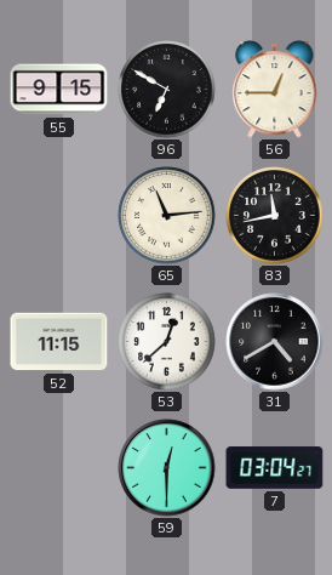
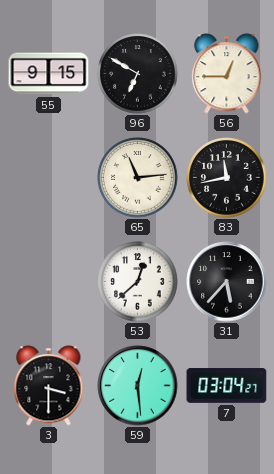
52: 11:15 -> none
31: 4:40 -> 5:37
3: none -> 3:30
59: 12:30 -> 12:29
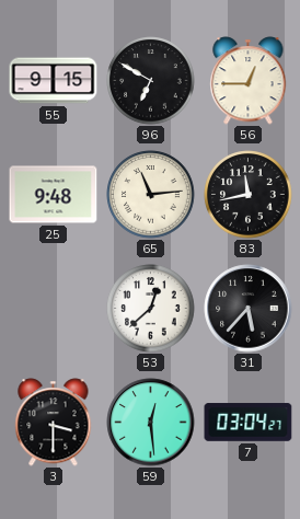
25: none -> 9:48
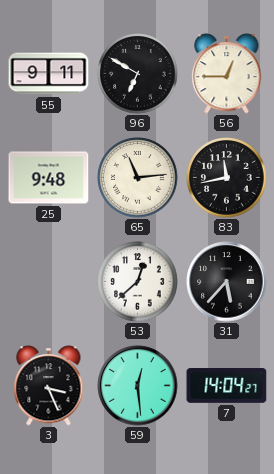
55: 9:15 -> 9:11
3: 3:30 -> 3:26
7: 03:04 -> 14:04
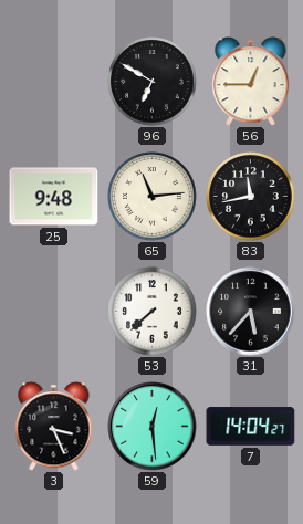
55: 9:11 -> none
53: 12:38 -> 7:38
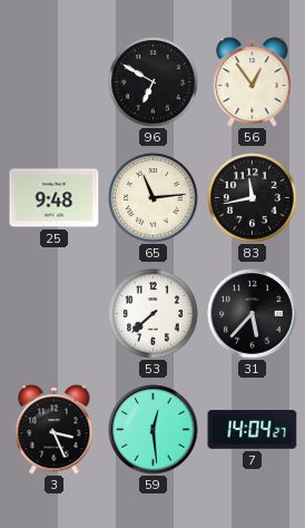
56: 12:45 -> 12:54
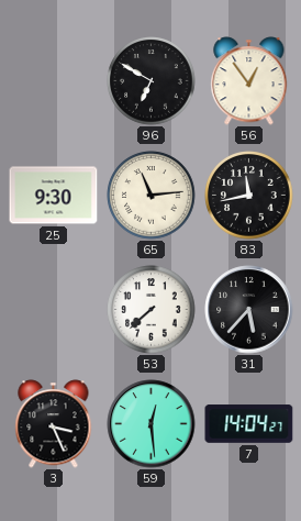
25: 9:48 -> 9:30
